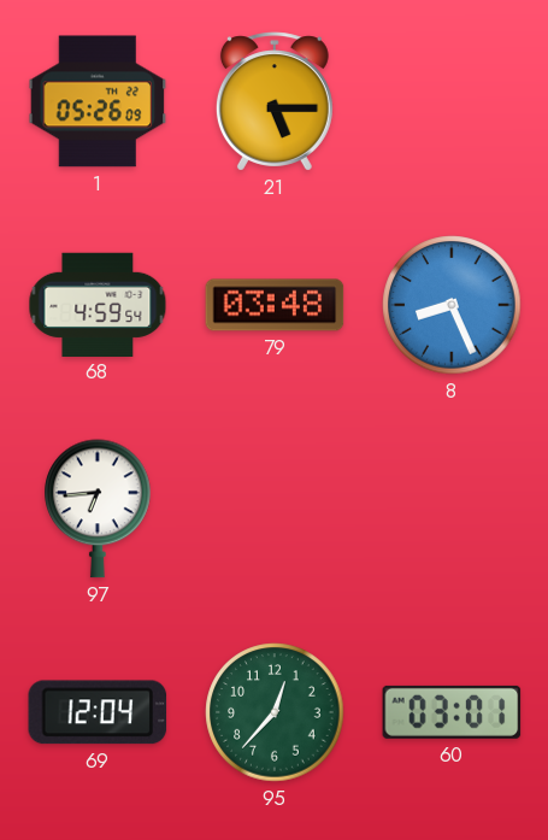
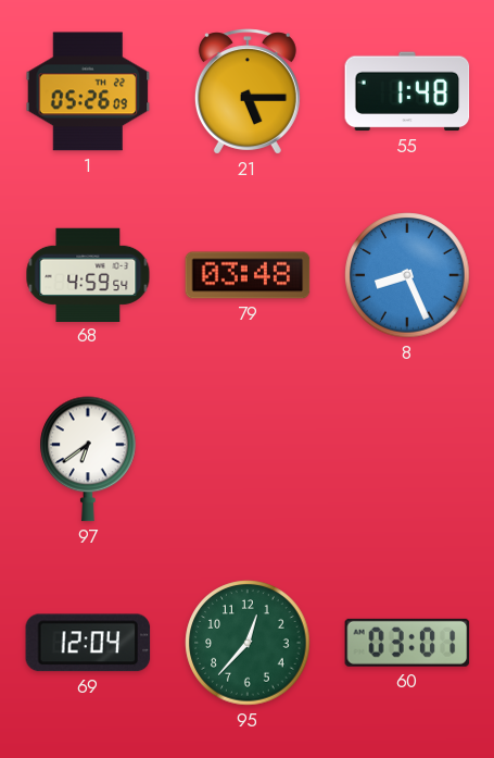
55: none -> 1:48
97: 6:44 -> 6:39
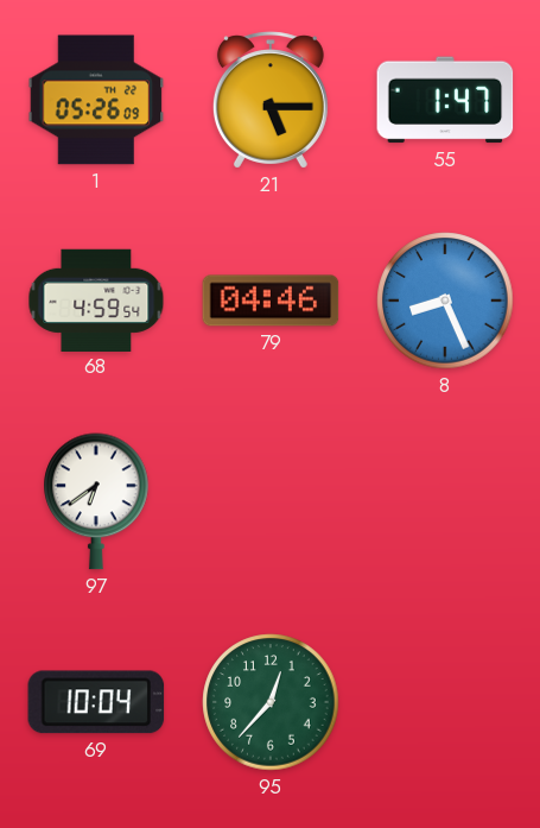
55: 1:48 -> 1:47
79: 03:48 -> 04:46
69: 12:04 -> 10:04
60: 03:01 -> none
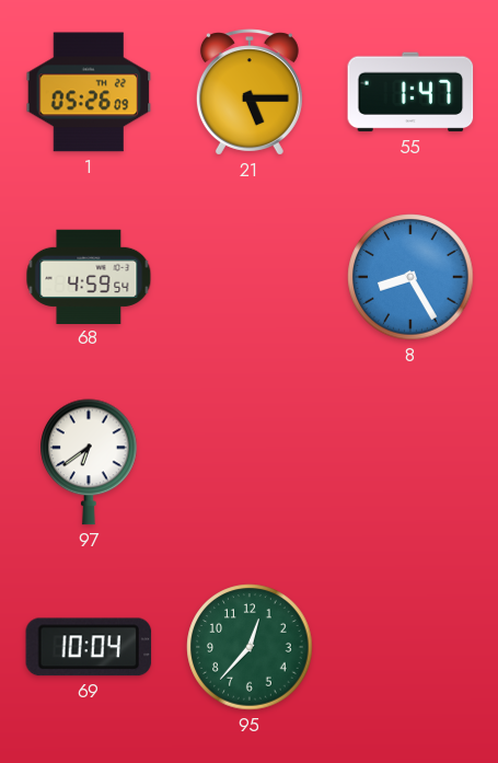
79: 04:46 -> none
8: 8:26 -> 8:25
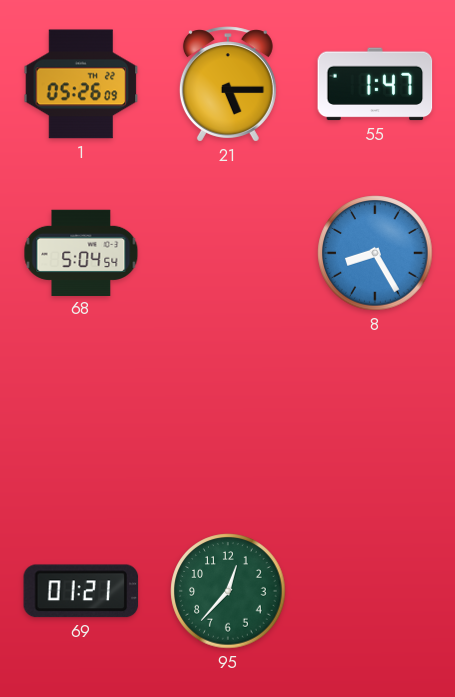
68: 4:59 -> 5:04
97: 6:39 -> none
69: 10:04 -> 01:21
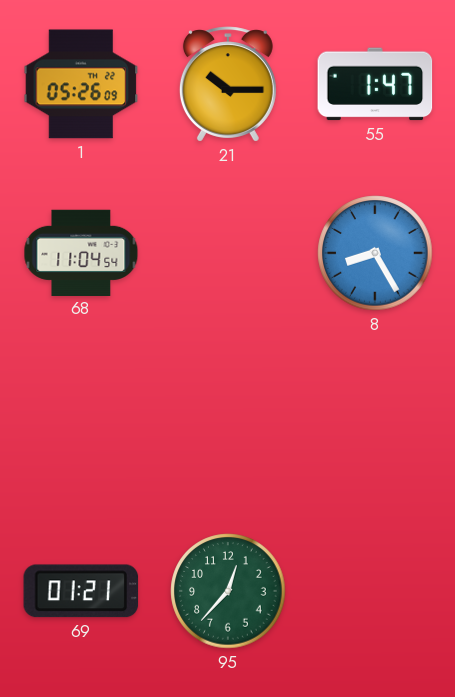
21: 5:15 -> 10:15
68: 5:04 -> 11:04
